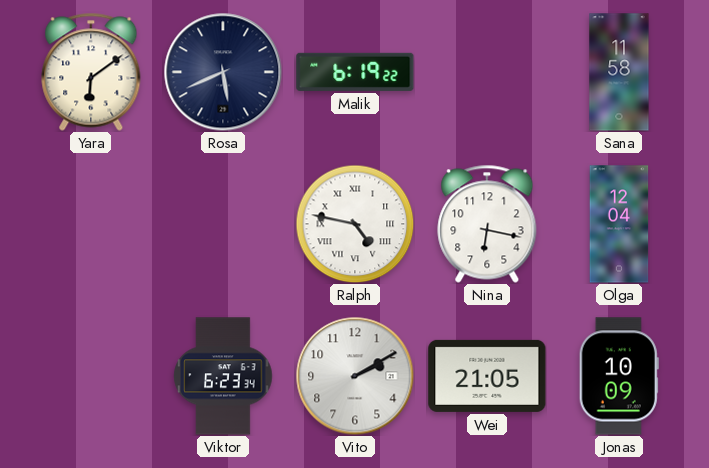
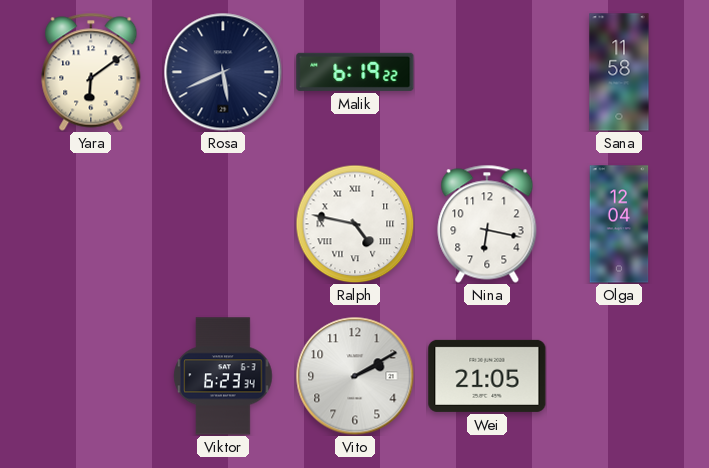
Jonas: 10:09 -> none
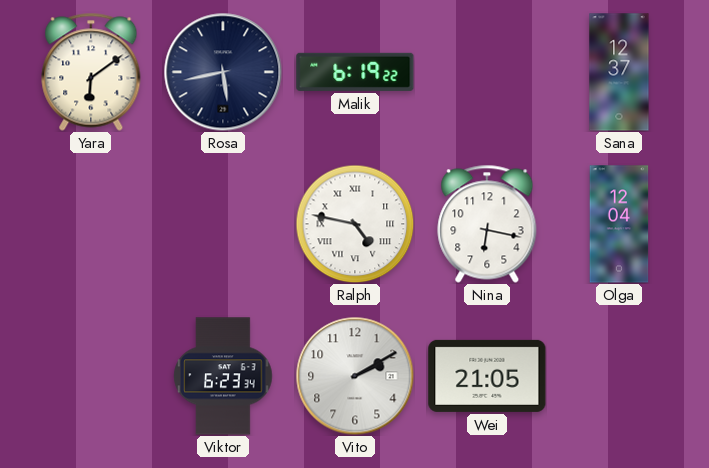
Rosa: 5:41 -> 5:43
Sana: 11:58 -> 12:37
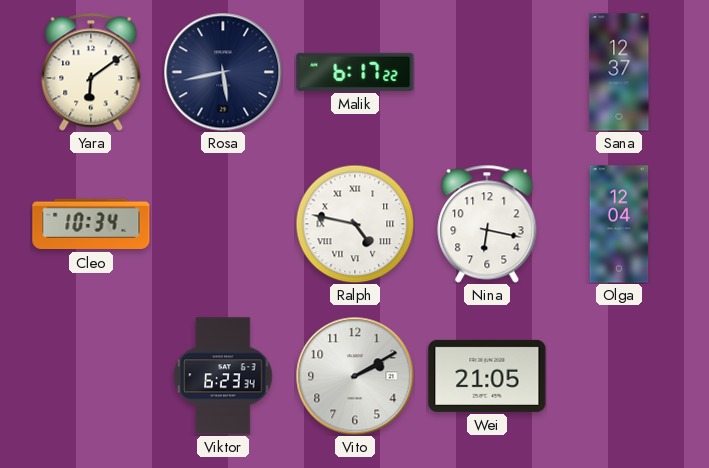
Malik: 6:19 -> 6:17
Cleo: none -> 10:34
